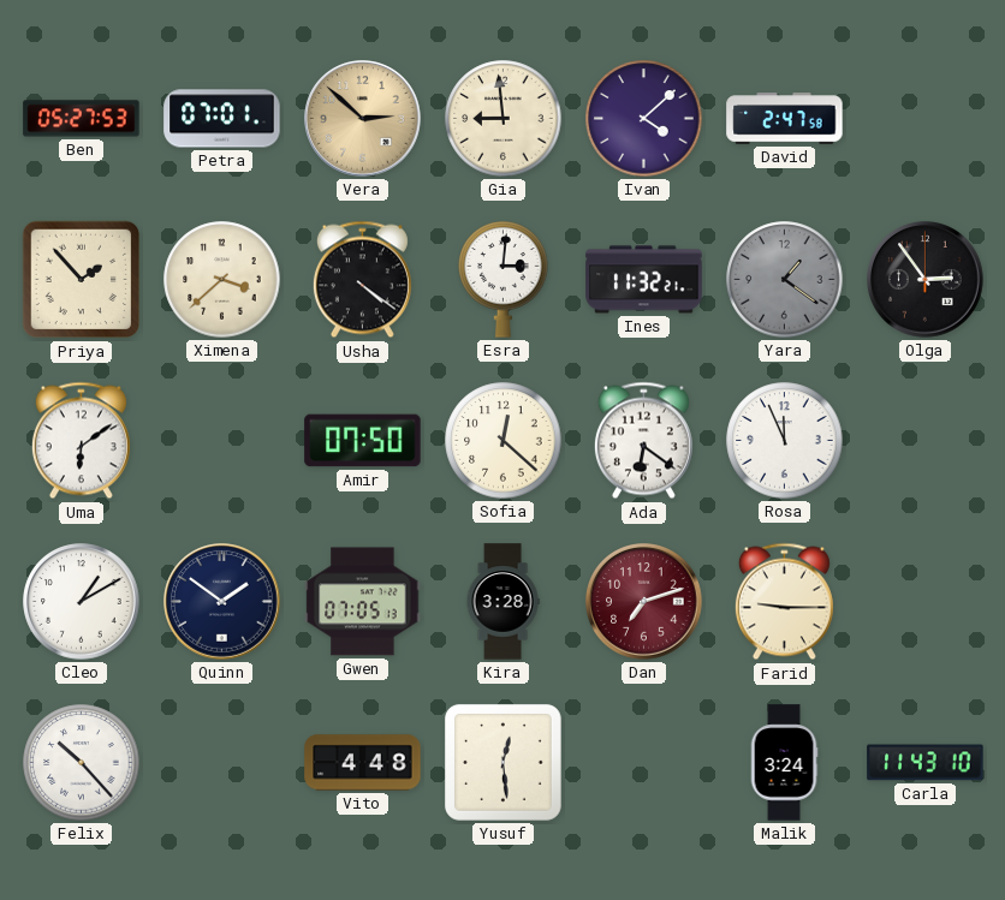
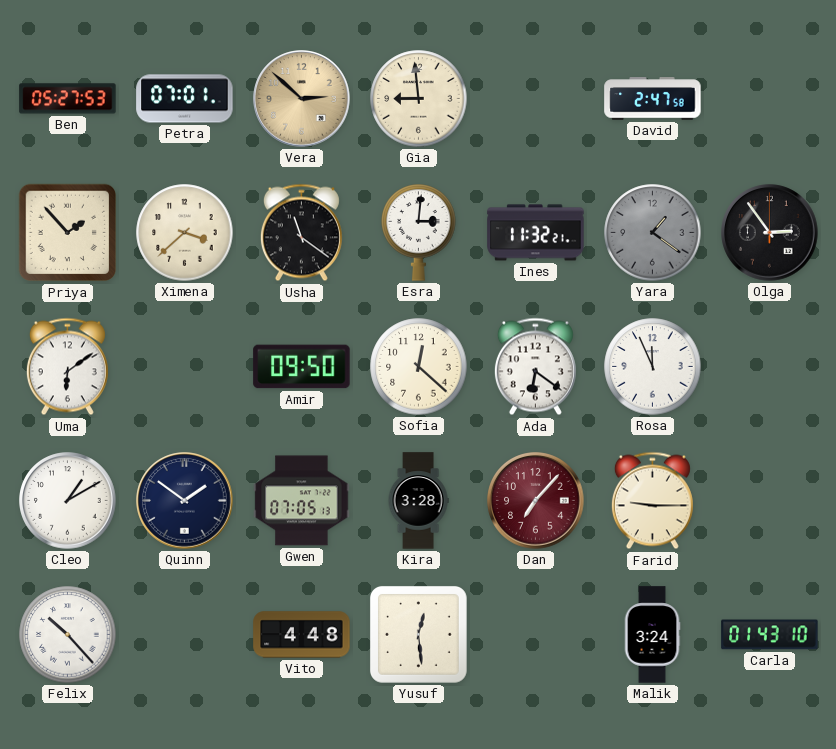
Ivan: 4:08 -> none
Usha: 4:21 -> 11:21
Amir: 07:50 -> 09:50
Dan: 7:12 -> 7:07
Carla: 11:43 -> 01:43
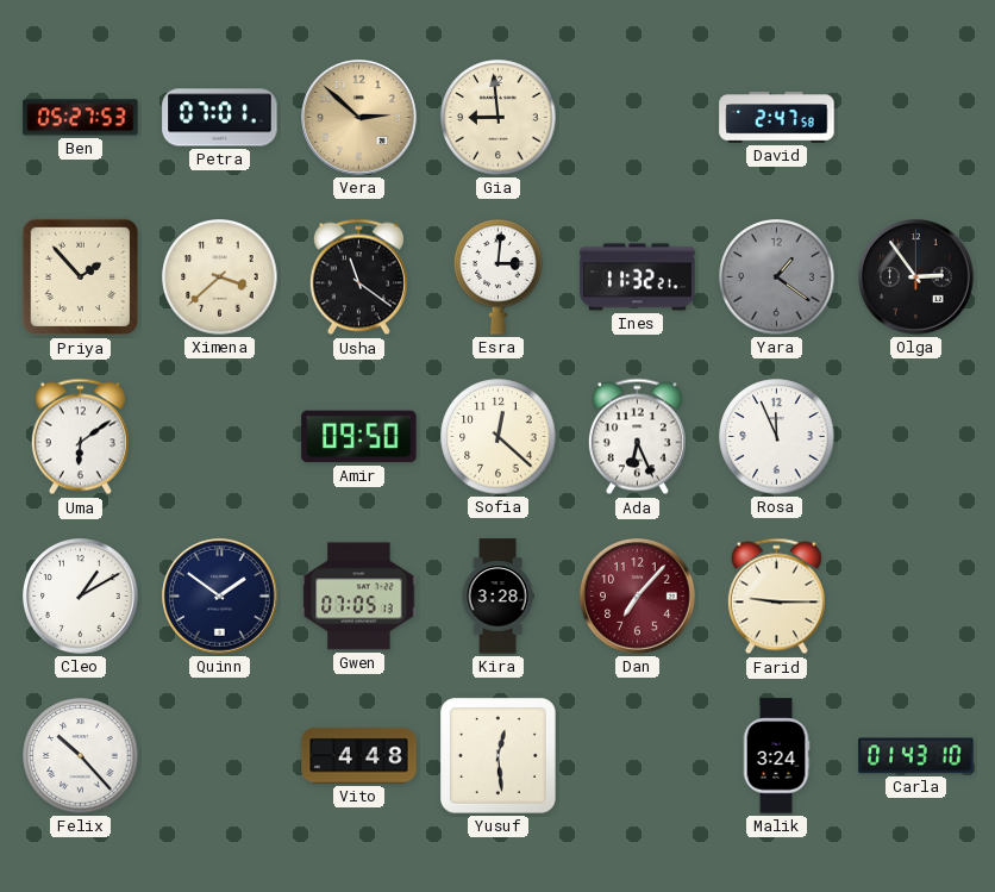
Ada: 6:21 -> 6:26
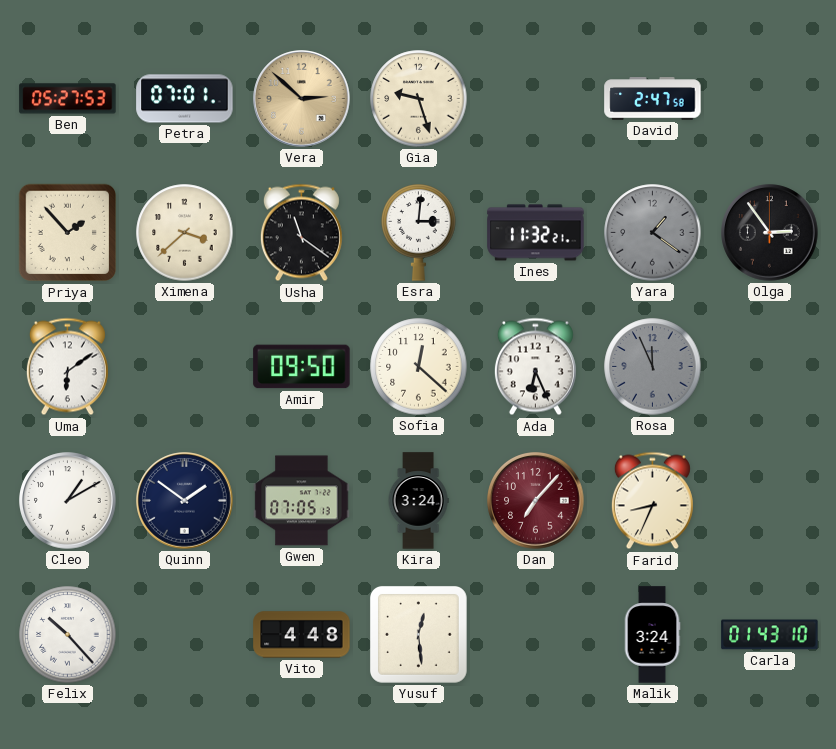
Gia: 8:59 -> 9:27
Rosa dial: white -> grey
Kira: 3:28 -> 3:24
Farid: 9:15 -> 8:34
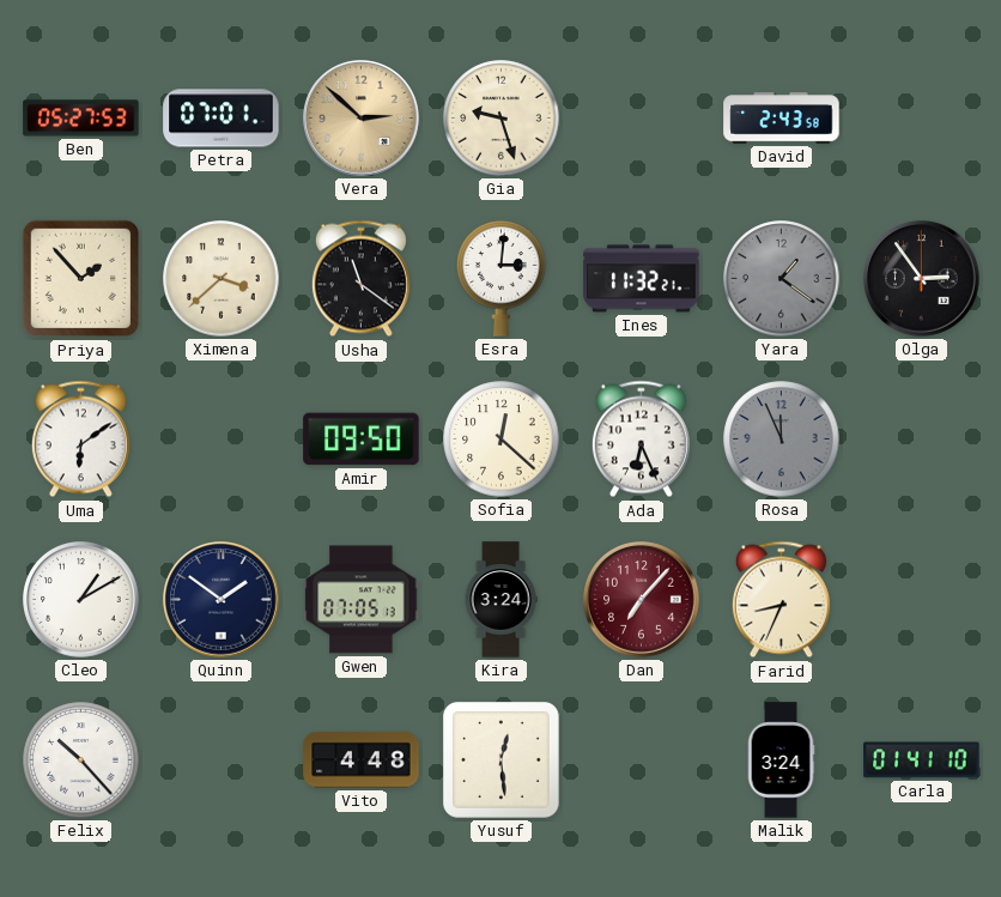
David: 2:47 -> 2:43
Carla: 01:43 -> 01:41
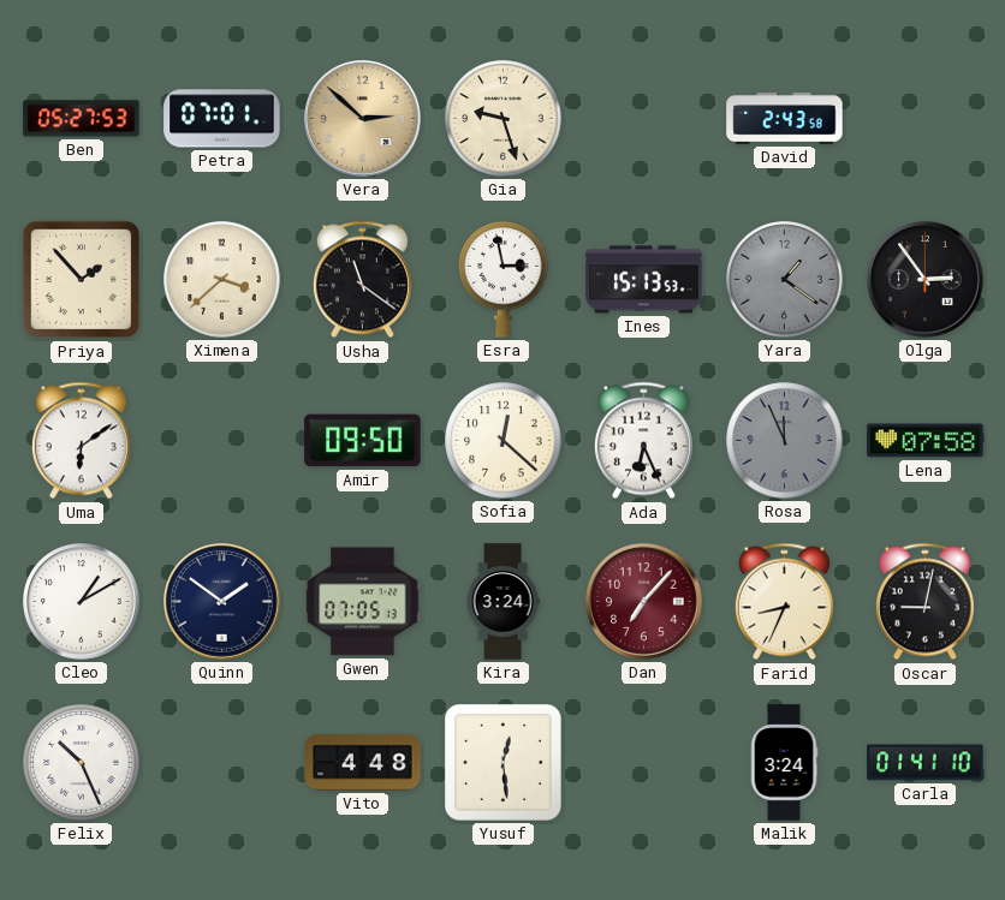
Esra: 3:01 -> 2:58
Ines: 11:32 -> 15:13
Lena: none -> 07:58
Oscar: none -> 9:02
Felix: 10:23 -> 10:26
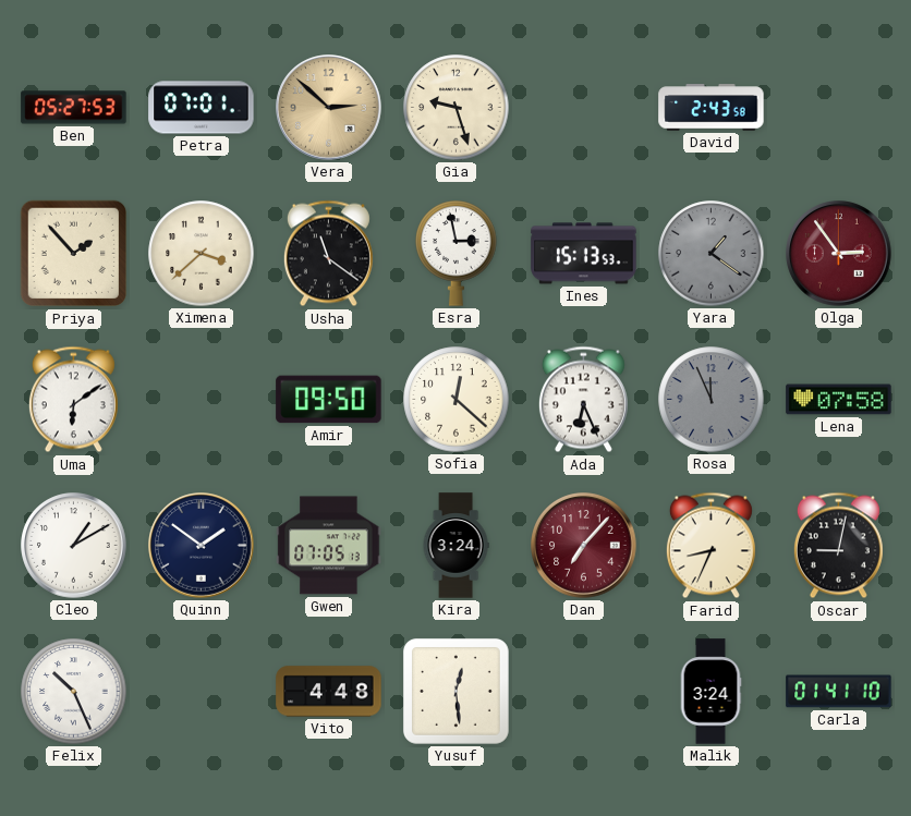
Olga dial: black -> burgundy
